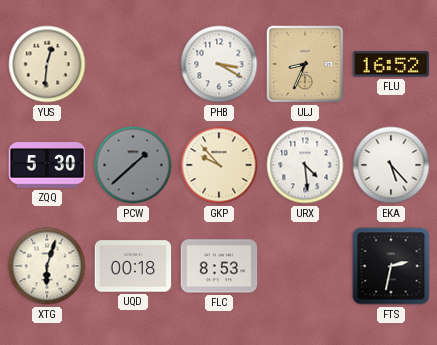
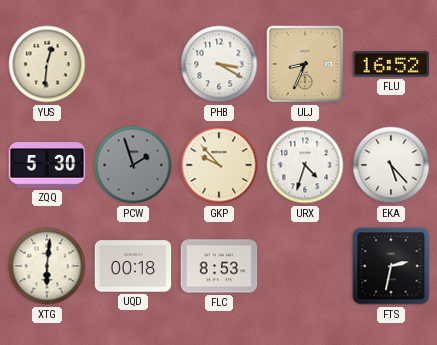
PCW: 1:38 -> 1:57
URX: 4:29 -> 4:33
XTG: 6:03 -> 6:01
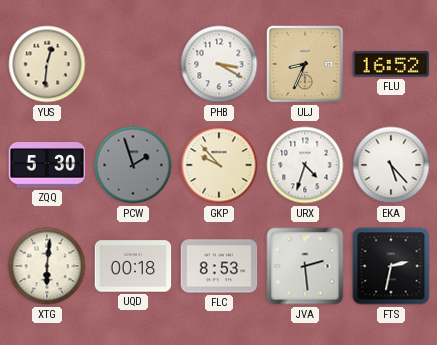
JVA: none -> 2:29
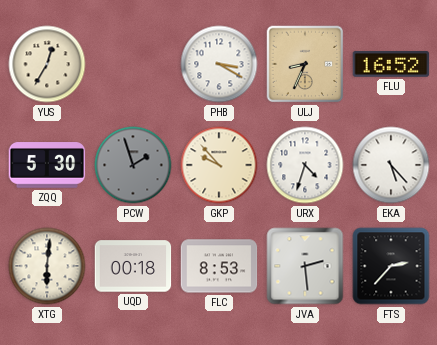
YUS: 12:31 -> 12:35
FTS: 2:32 -> 2:37
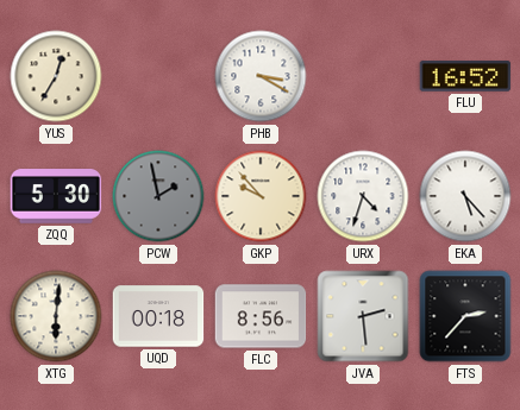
ULJ: 8:34 -> none
PCW: 1:57 -> 1:58
FLC: 8:53 -> 8:56
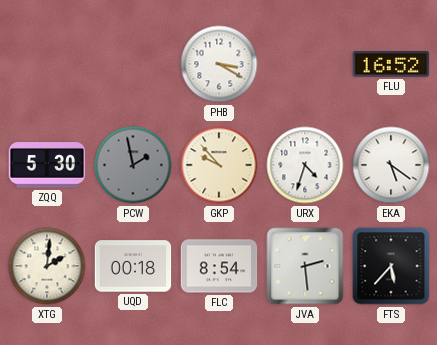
YUS: 12:35 -> none
EKA: 5:23 -> 5:21
XTG: 6:01 -> 2:01
FLC: 8:56 -> 8:54
FTS: 2:37 -> 5:37
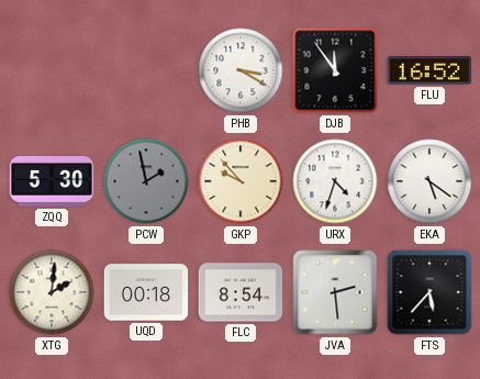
DJB: none -> 11:54
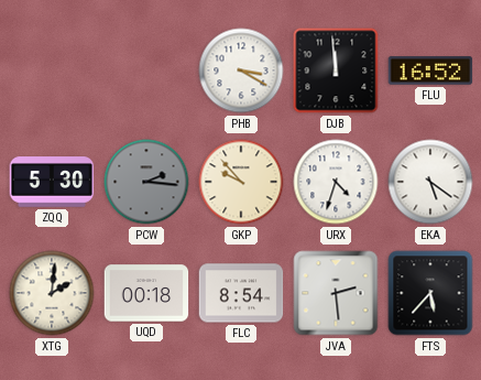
DJB: 11:54 -> 11:59
PCW: 1:58 -> 2:16
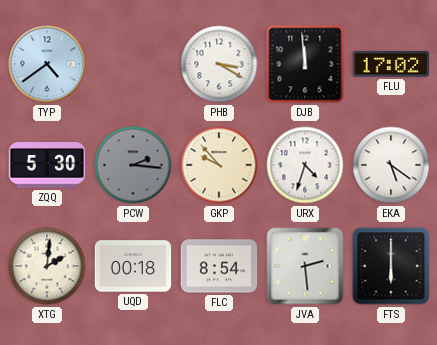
TYP: none -> 4:39
FLU: 16:52 -> 17:02
FTS: 5:37 -> 6:00
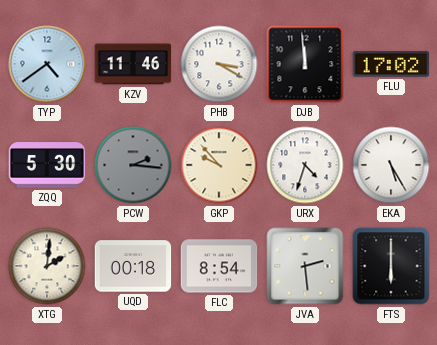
KZV: none -> 11:46
EKA: 5:21 -> 5:25
